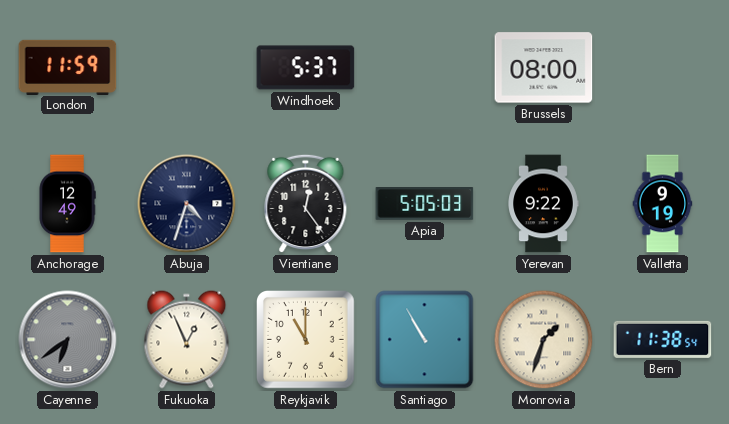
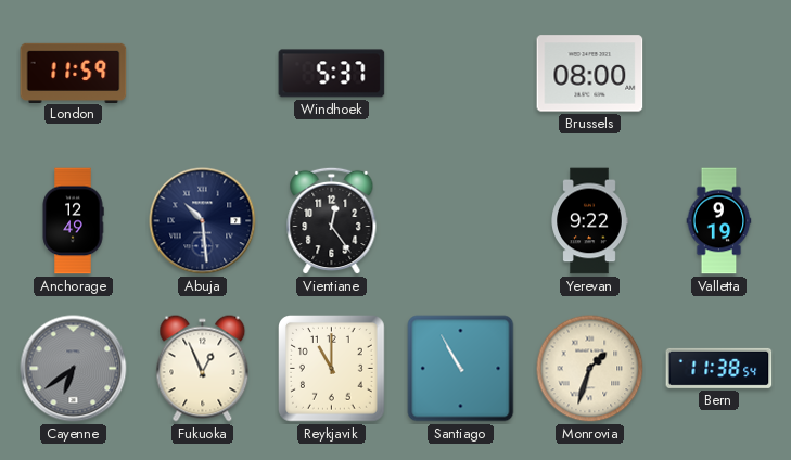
Abuja: 4:33 -> 10:29
Apia: 5:05 -> none
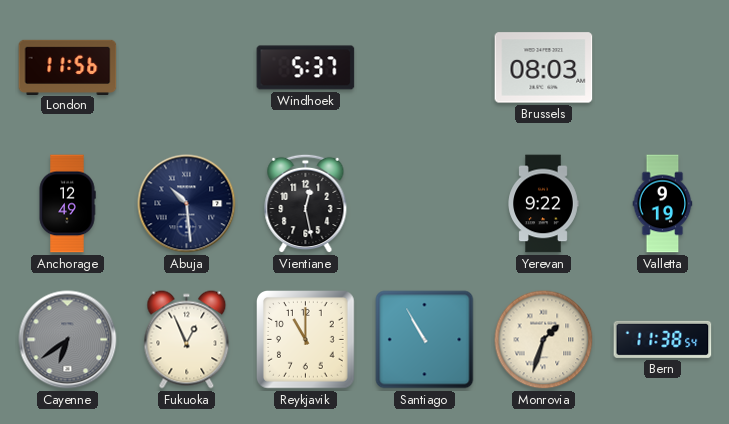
London: 11:59 -> 11:56
Brussels: 08:00 -> 08:03
Vientiane: 12:24 -> 12:28
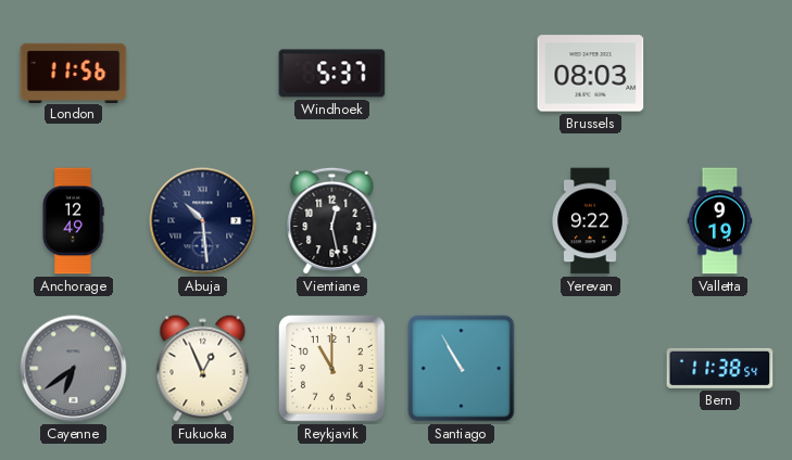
Monrovia: 1:33 -> none
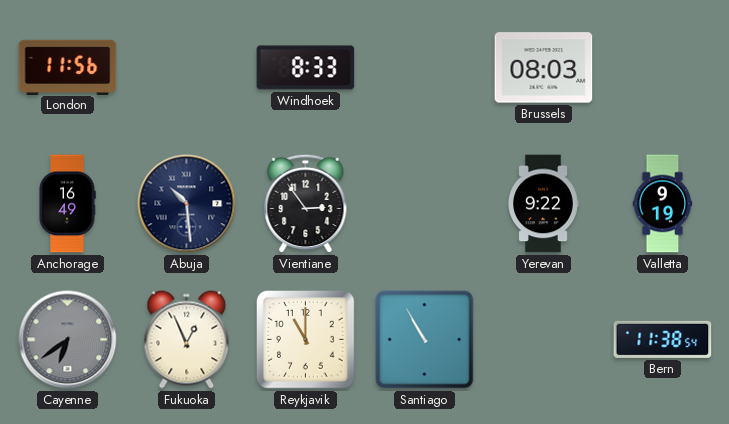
Windhoek: 5:37 -> 8:33
Anchorage: 12:49 -> 16:49
Vientiane: 12:28 -> 2:54
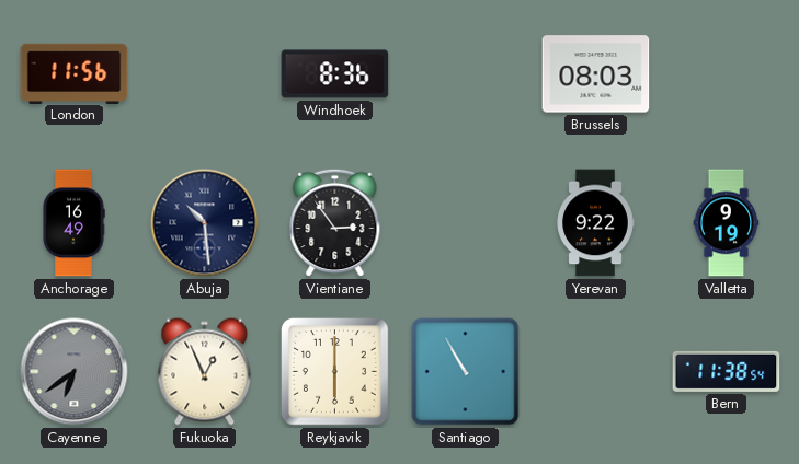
Windhoek: 8:33 -> 8:36
Reykjavik: 11:00 -> 6:00
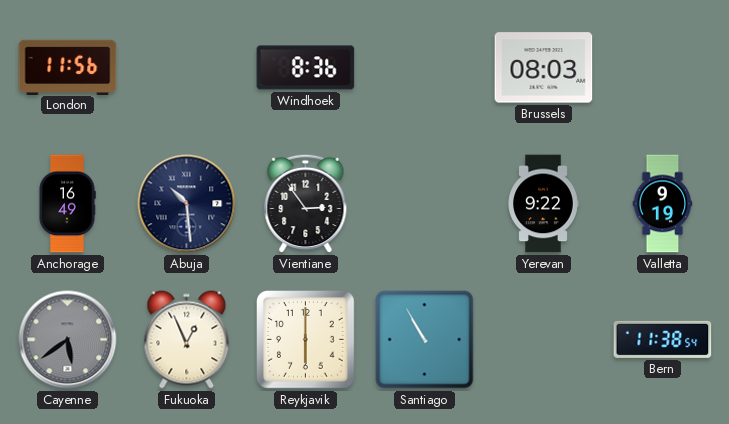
Cayenne: 6:39 -> 5:39
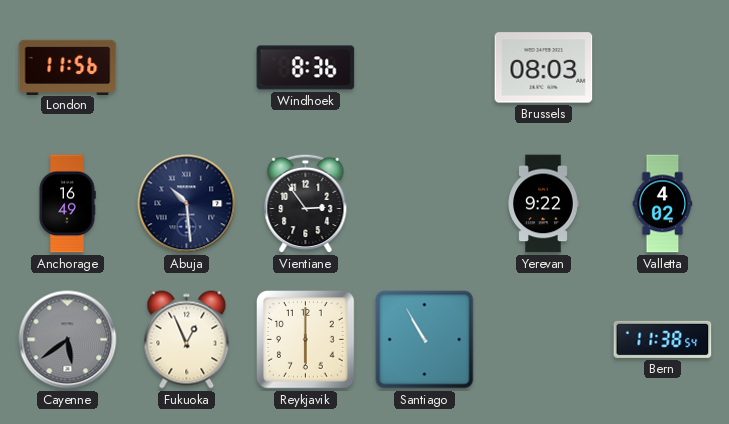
Valletta: 9:19 -> 4:02
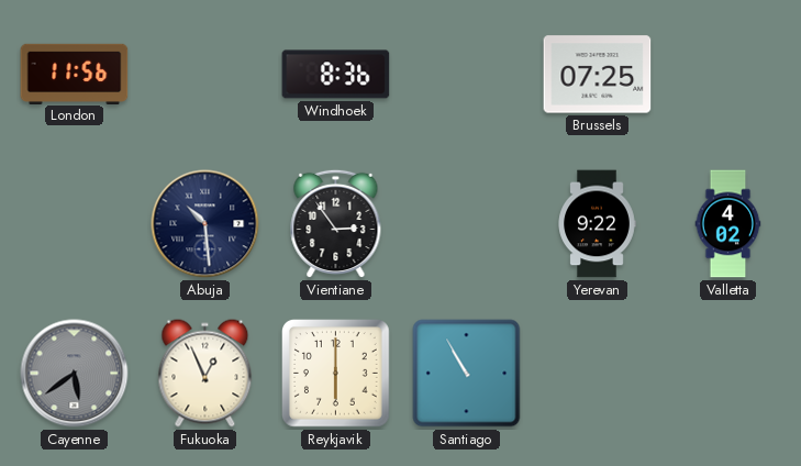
Brussels: 08:03 -> 07:25
Anchorage: 16:49 -> none
Bern: 11:38 -> none
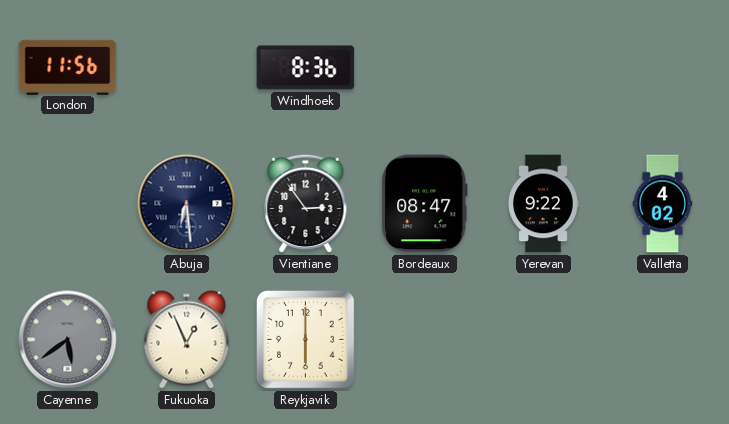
Brussels: 07:25 -> none
Abuja: 10:29 -> 6:29
Bordeaux: none -> 08:47
Santiago: 10:55 -> none
